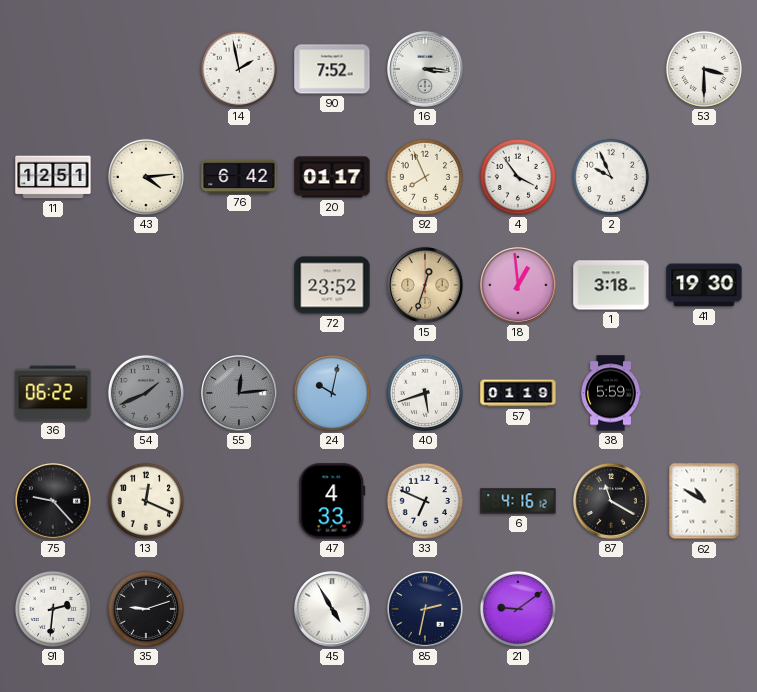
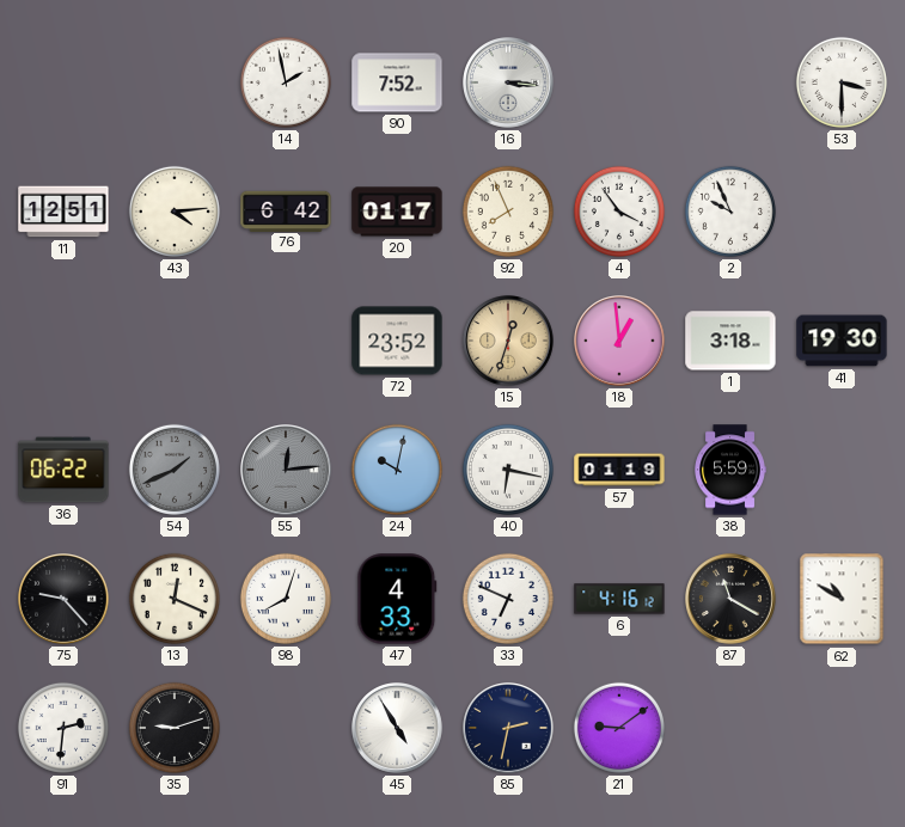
40: 5:42 -> 6:17
98: none -> 8:03
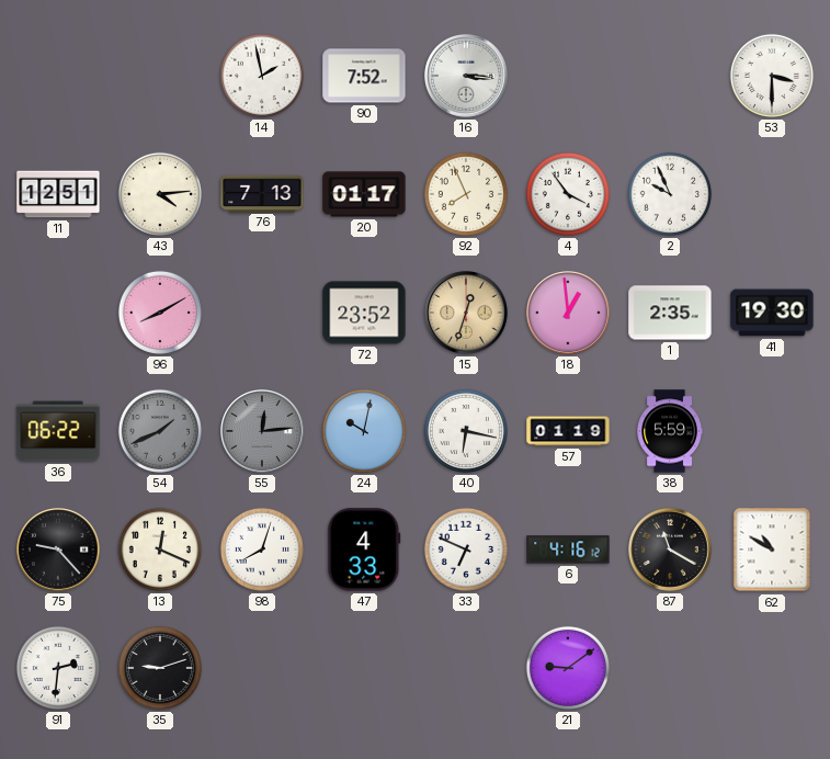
76: 6:42 -> 7:13
96: none -> 8:10
1: 3:18 -> 2:35
45: 4:55 -> none
85: 2:32 -> none
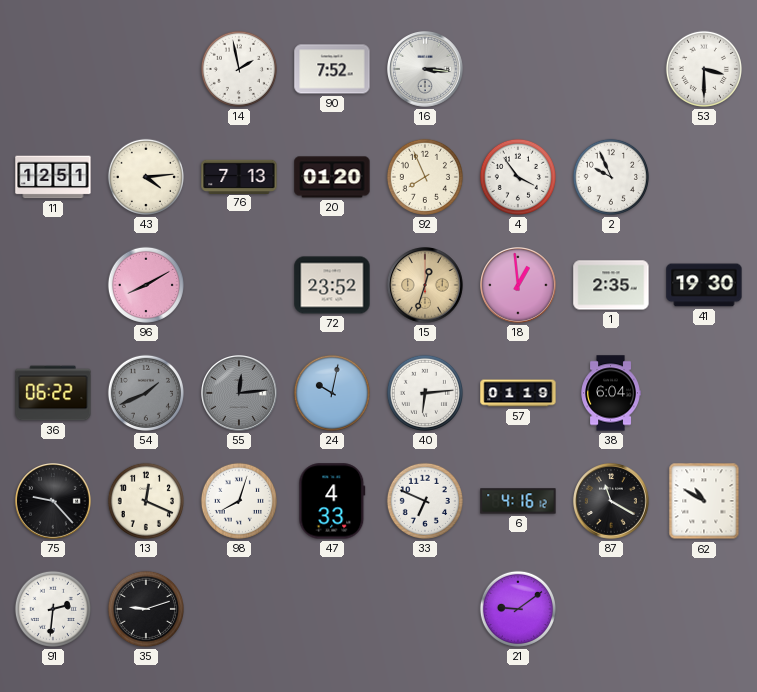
20: 01:17 -> 01:20
40: 6:17 -> 6:14
38: 5:59 -> 6:04
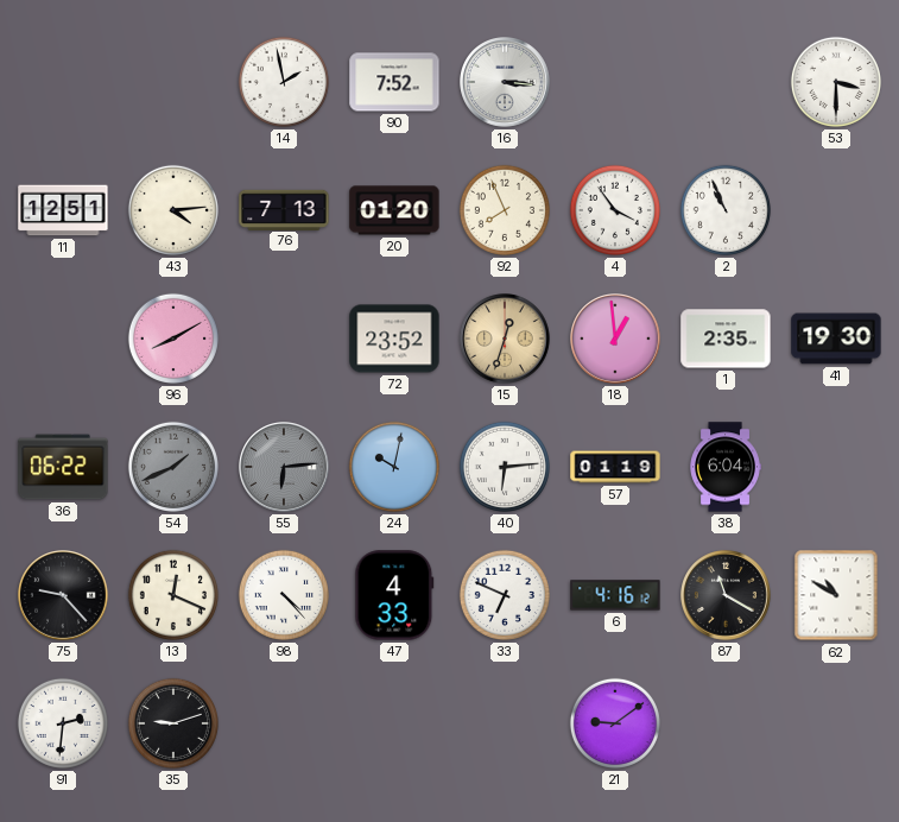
2: 9:56 -> 10:56
55: 12:14 -> 6:14
98: 8:03 -> 4:23
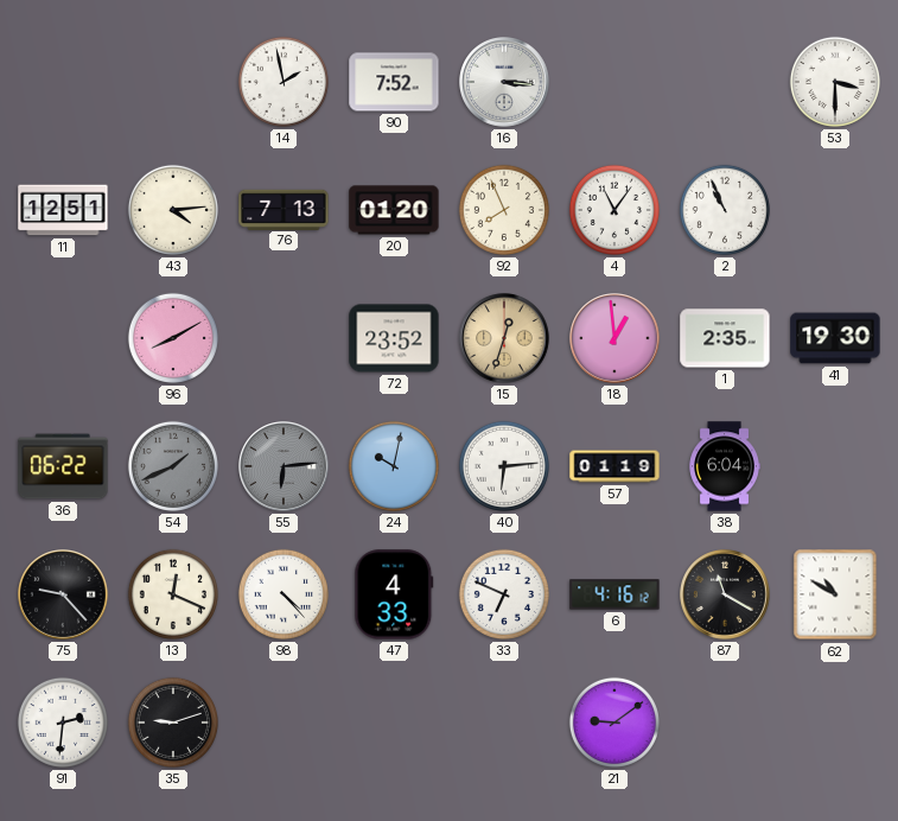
4: 3:54 -> 11:06
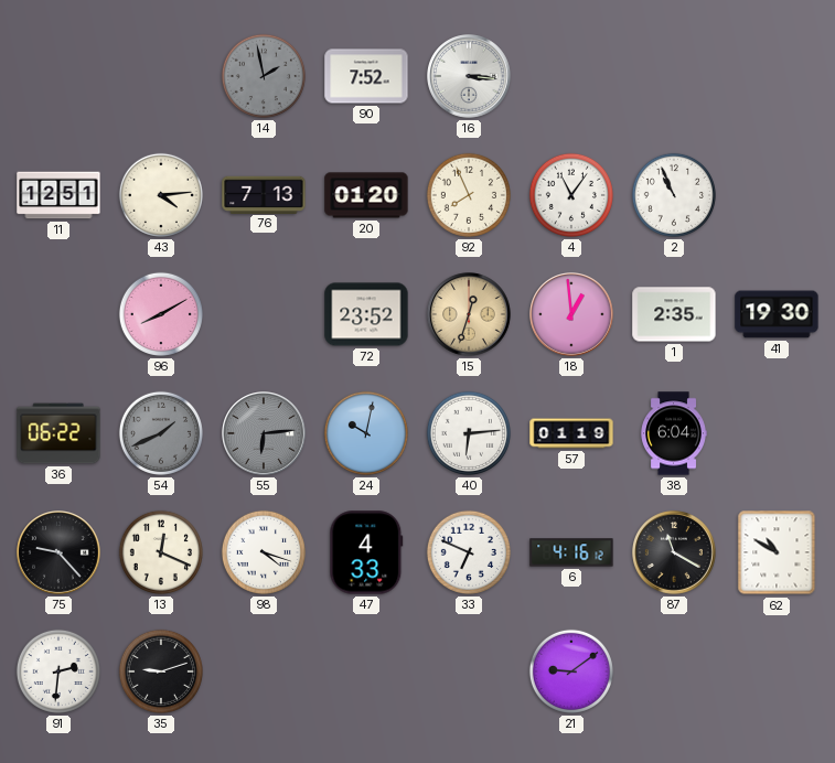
14 dial: white -> grey
53: 3:30 -> none
98: 4:23 -> 4:18
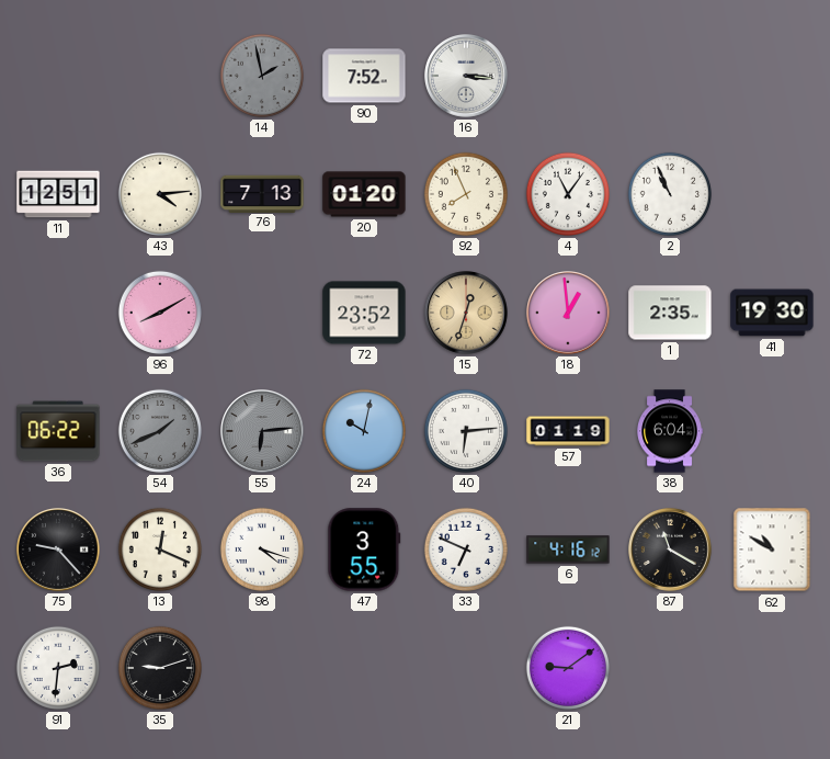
47: 4:33 -> 3:55
